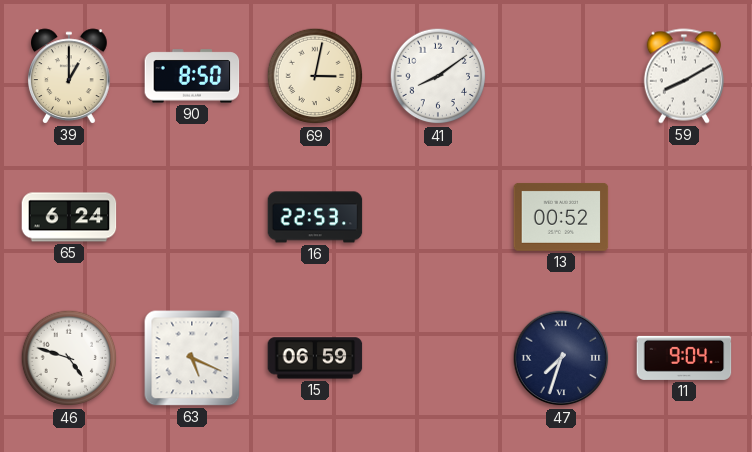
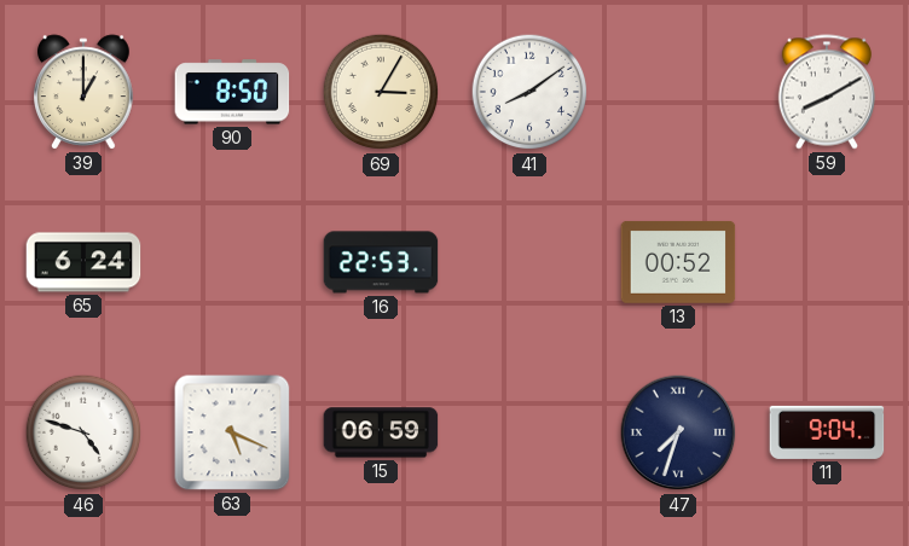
69: 3:02 -> 3:05
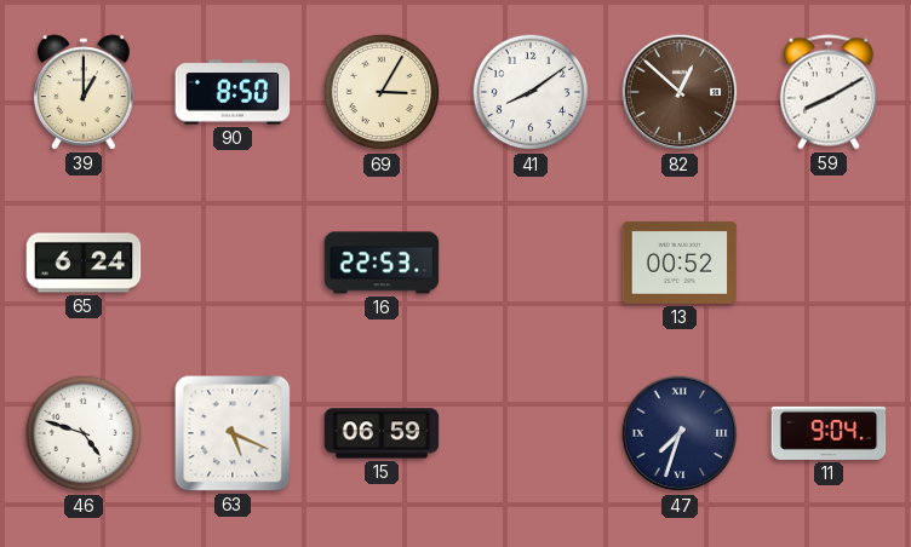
82: none -> 12:52
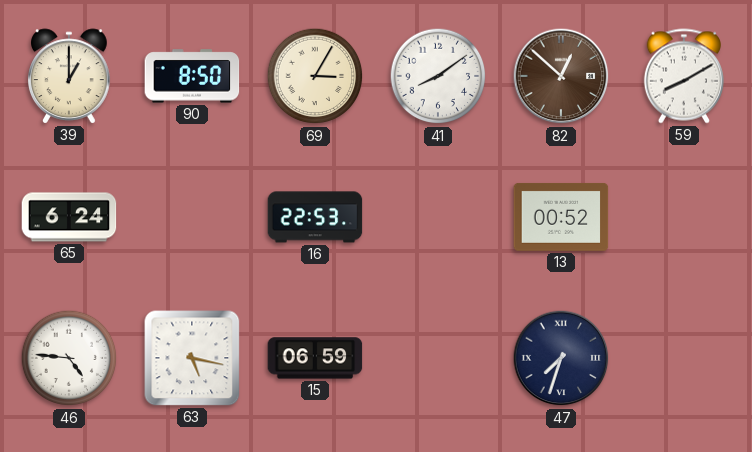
46: 4:48 -> 4:46
63: 5:19 -> 5:17
11: 9:04 -> none
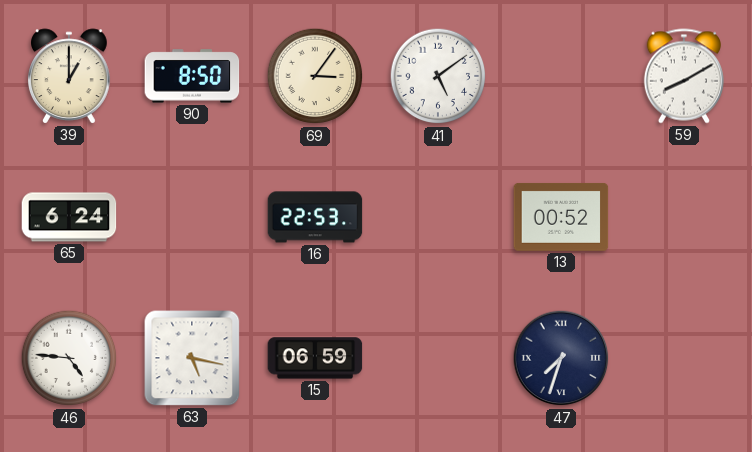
69: 3:05 -> 3:06
41: 8:09 -> 5:09
82: 12:52 -> none
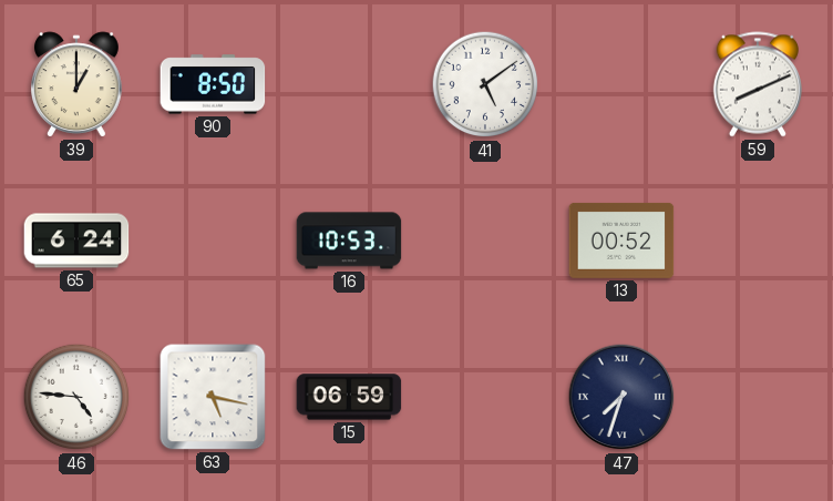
69: 3:06 -> none
59: 8:10 -> 8:11
16: 22:53 -> 10:53
